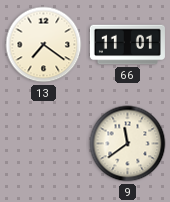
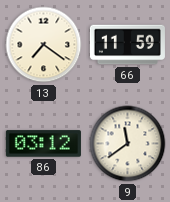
66: 11:01 -> 11:59
86: none -> 03:12
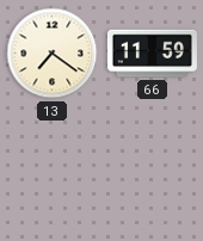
86: 03:12 -> none
9: 11:39 -> none
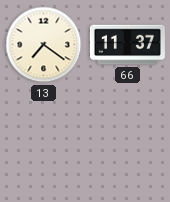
66: 11:59 -> 11:37
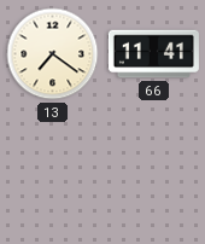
66: 11:37 -> 11:41
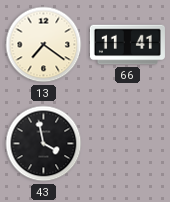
43: none -> 3:58
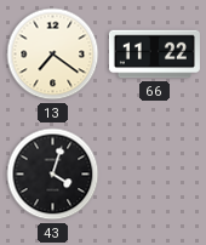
66: 11:41 -> 11:22
43: 3:58 -> 4:03
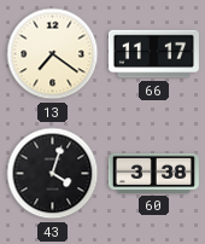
66: 11:22 -> 11:17
60: none -> 3:38
